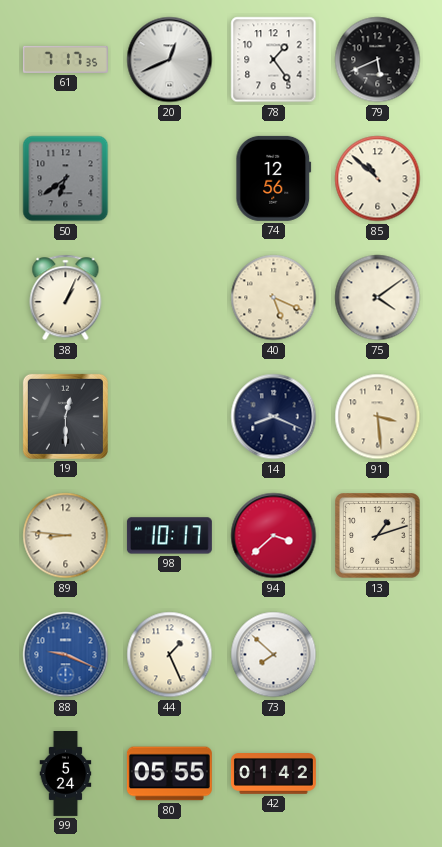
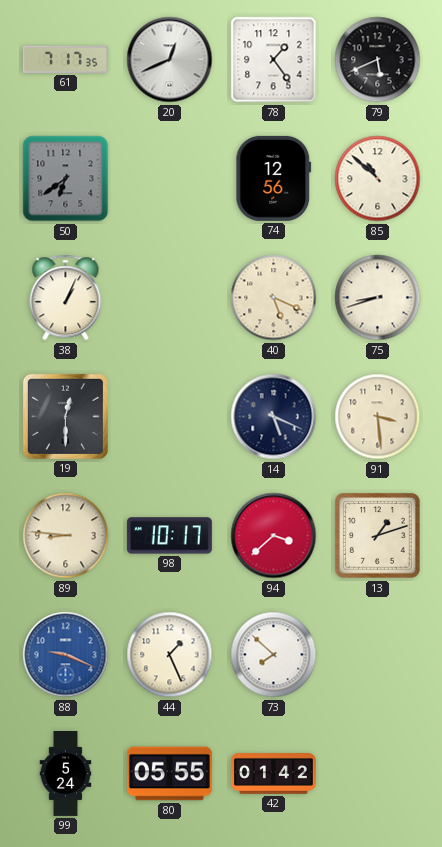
75: 4:09 -> 8:42
14: 8:19 -> 5:19
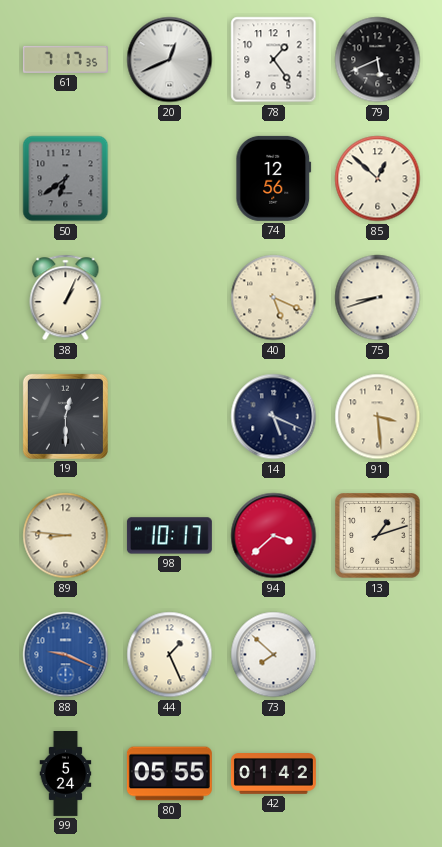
85: 10:52 -> 12:52
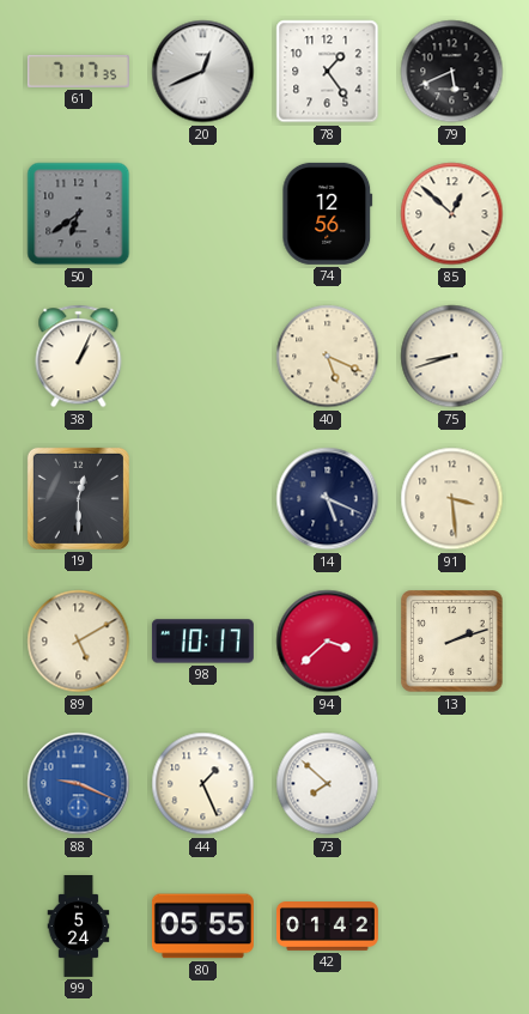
89: 8:46 -> 5:10
13: 1:12 -> 2:12
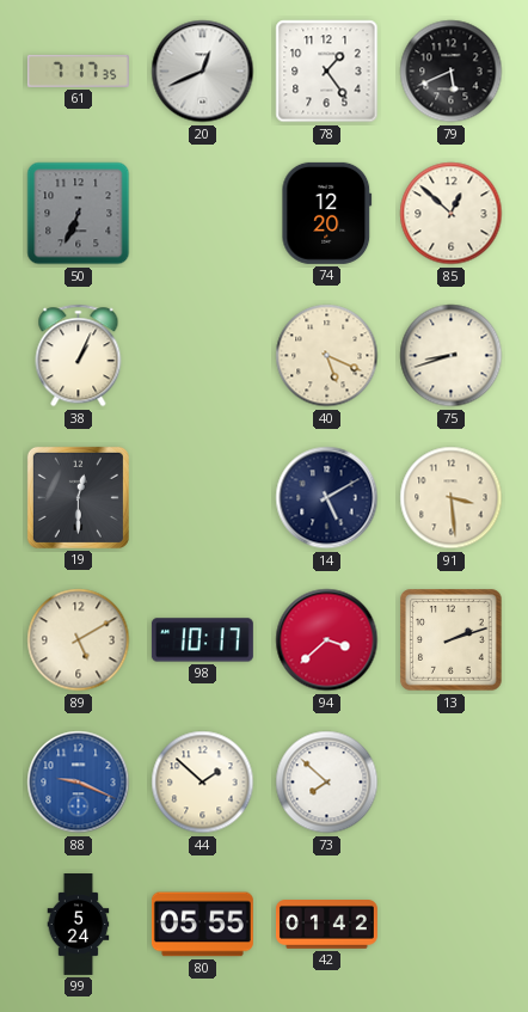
50: 6:39 -> 6:34
74: 12:56 -> 12:20
14: 5:19 -> 5:10
44: 1:26 -> 1:52
